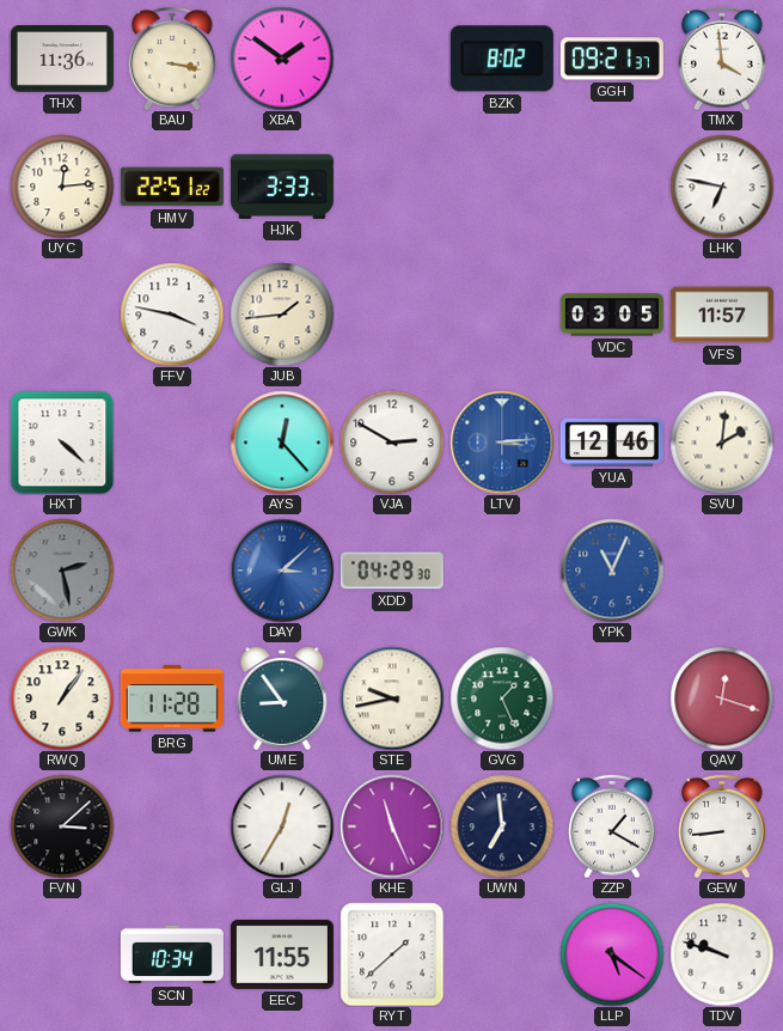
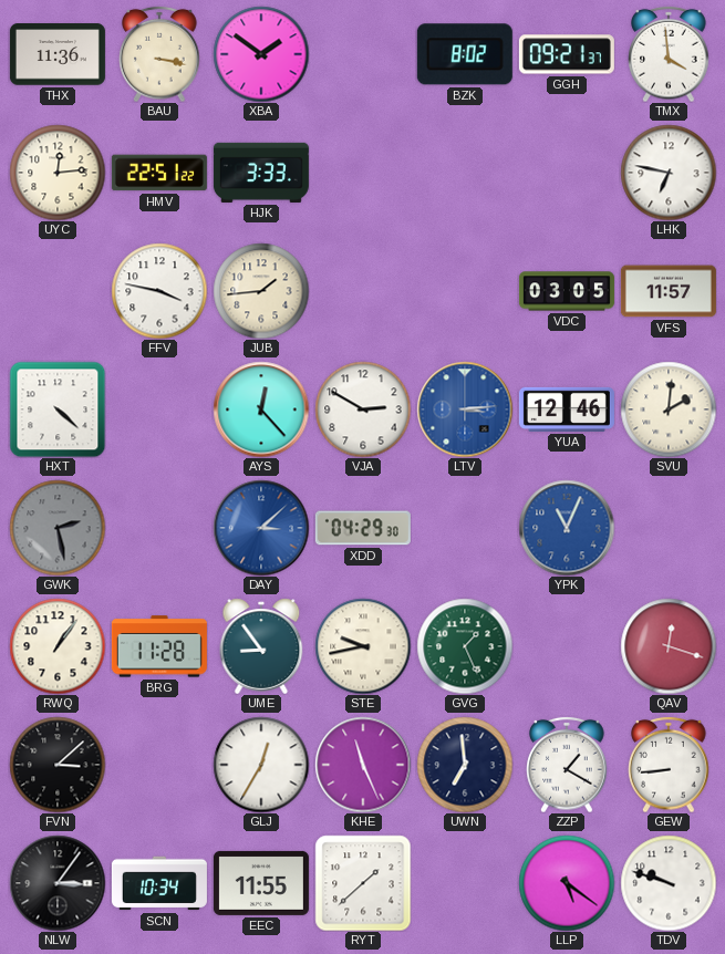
NLW: none -> 3:06
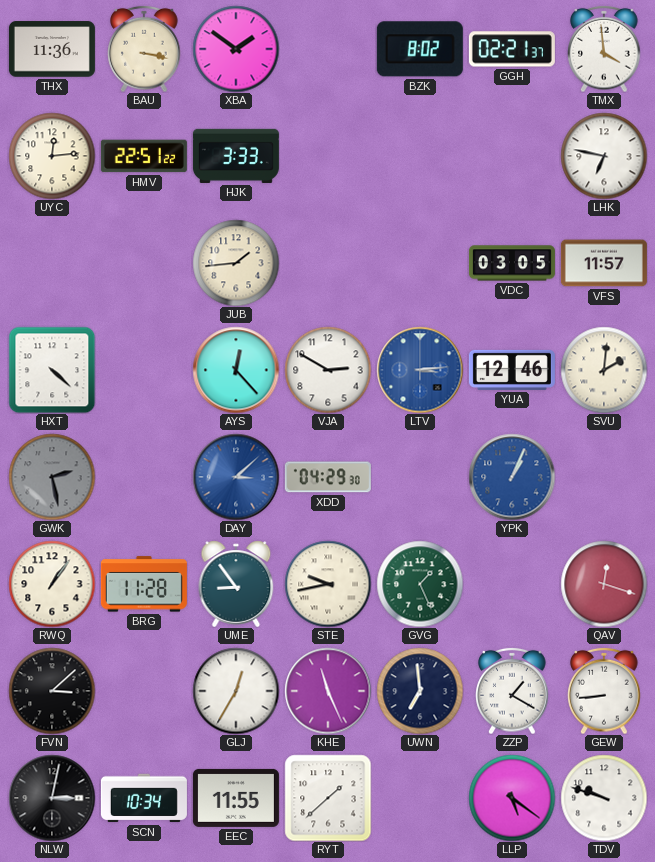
GGH: 09:21 -> 02:21
FFV: 3:47 -> none
YPK: 11:04 -> 1:04
NLW: 3:06 -> 3:02
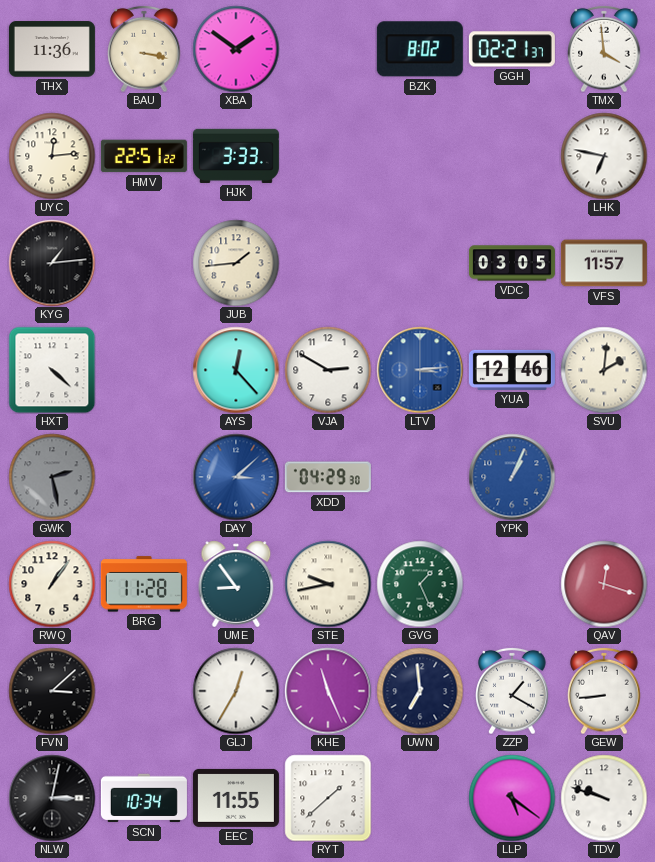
KYG: none -> 1:14
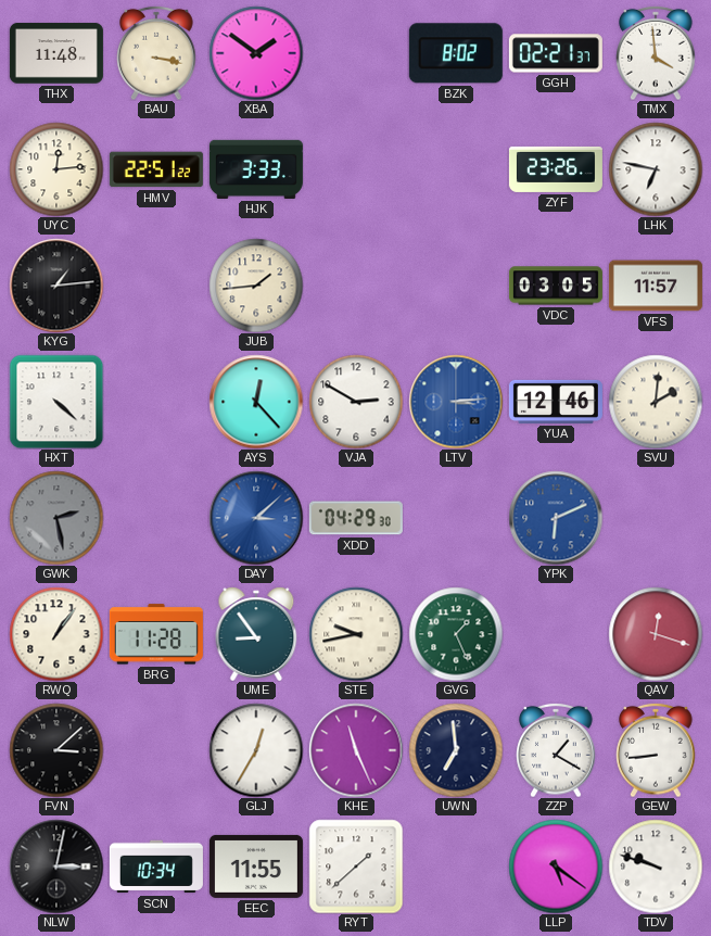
THX: 11:36 -> 11:48
ZYF: none -> 23:26
YPK: 1:04 -> 6:11
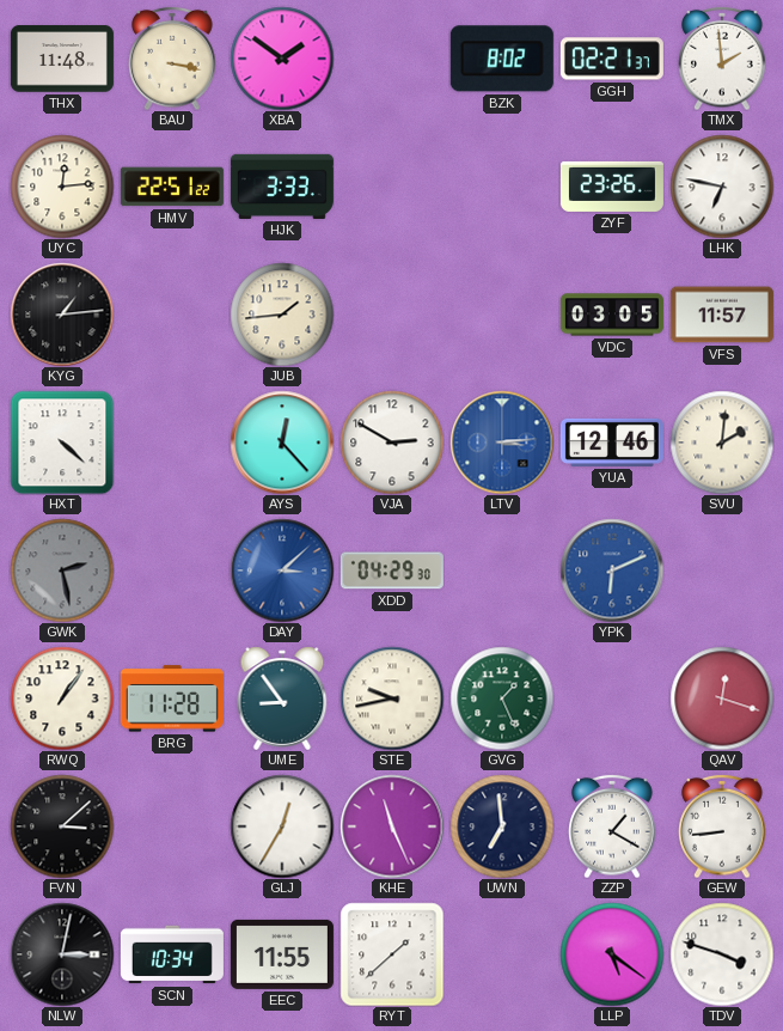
TMX: 3:59 -> 1:59
TDV: 9:48 -> 3:48
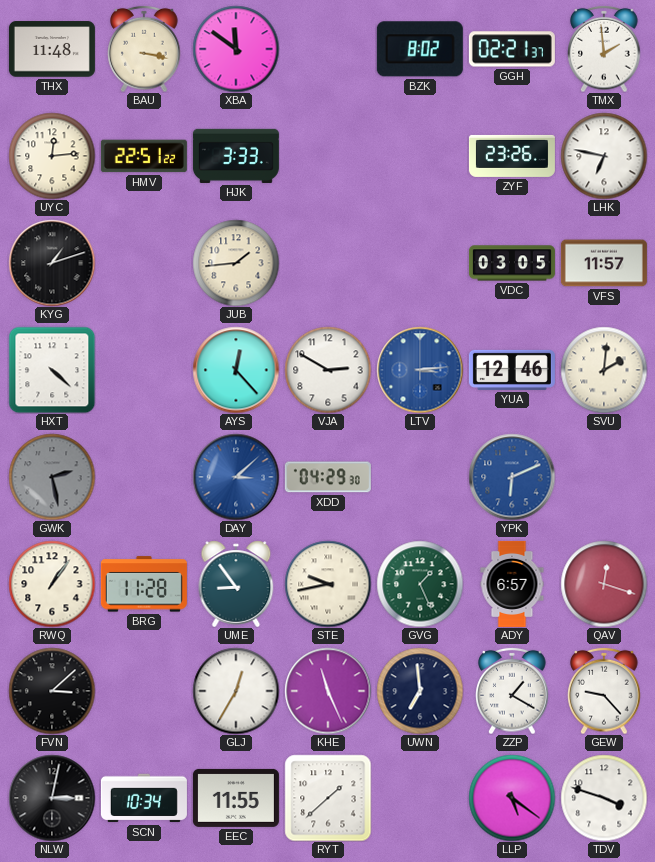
XBA: 1:51 -> 11:51
KYG: 1:14 -> 1:12
ADY: none -> 6:57
GEW: 8:44 -> 9:23
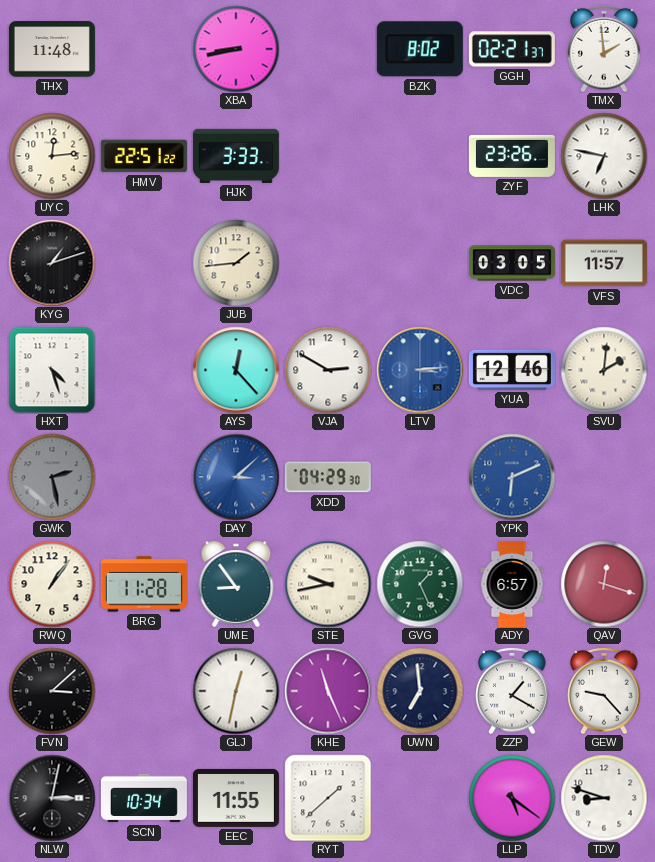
BAU: 3:17 -> none
XBA: 11:51 -> 8:43
HXT: 4:22 -> 4:27
GLJ: 12:35 -> 12:32
TDV: 3:48 -> 8:48
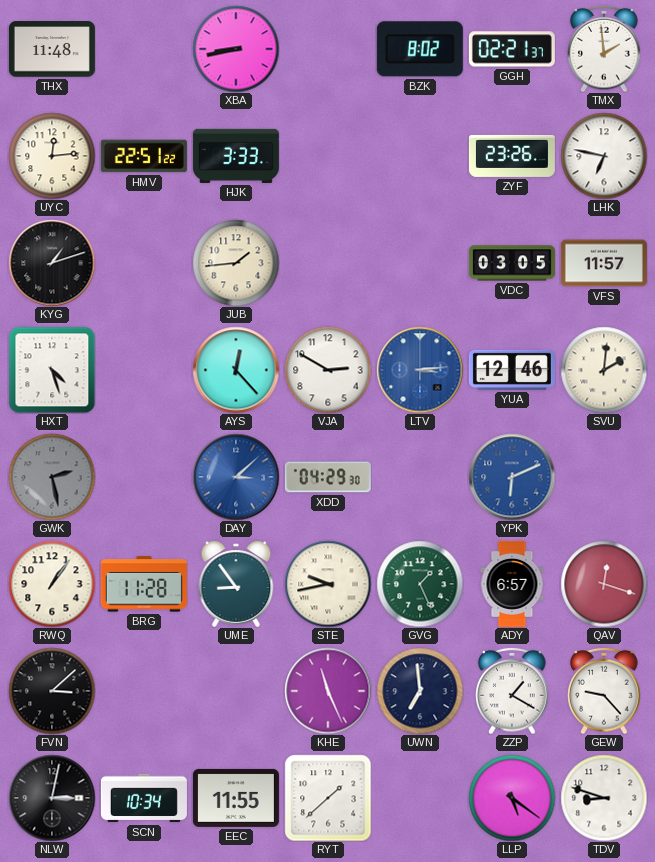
GLJ: 12:32 -> none
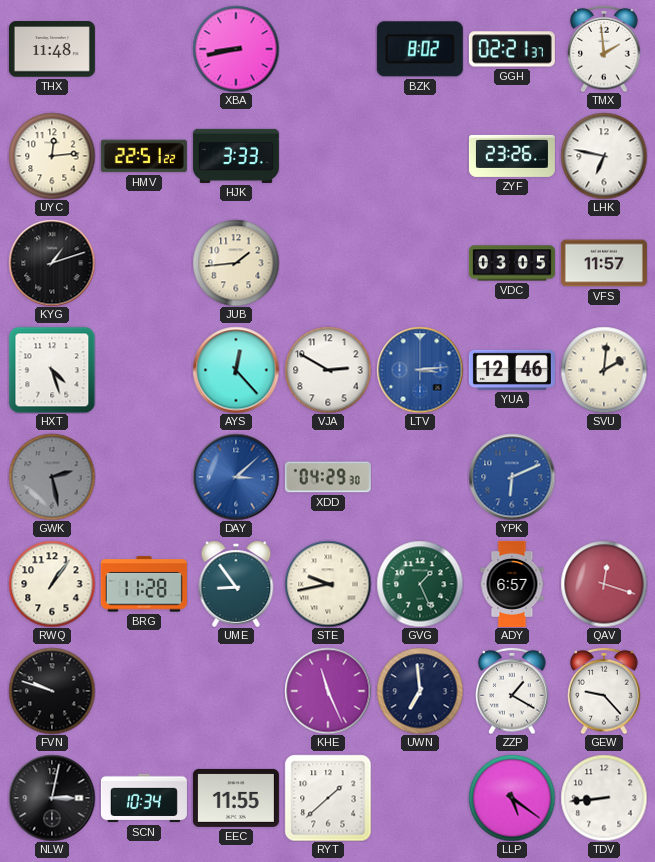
FVN: 3:08 -> 9:48
TDV: 8:48 -> 8:44
